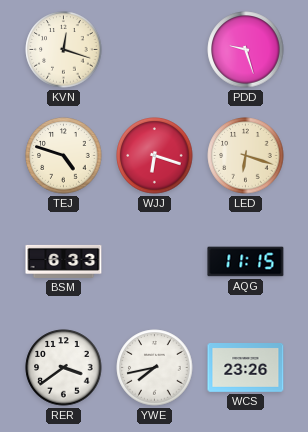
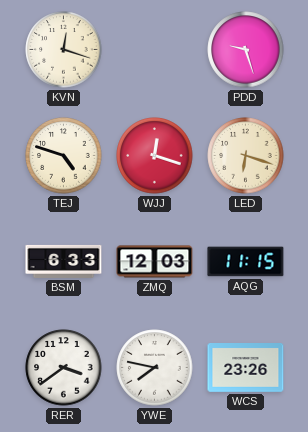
WJJ: 6:18 -> 12:18
ZMQ: none -> 12:03
YWE: 7:43 -> 7:47
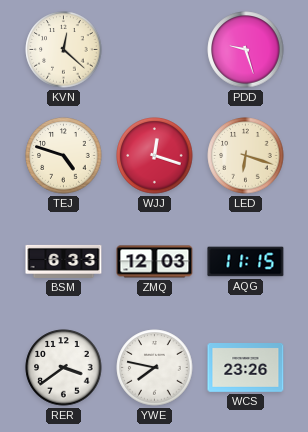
KVN: 12:18 -> 12:22
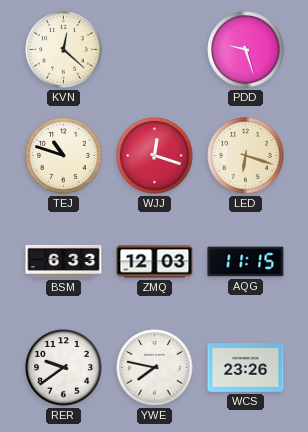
TEJ: 4:48 -> 10:48
RER: 3:39 -> 9:39
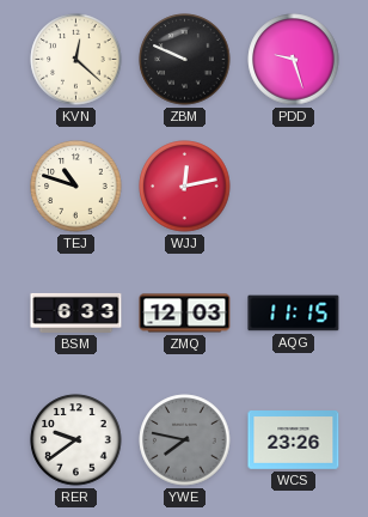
ZBM: none -> 9:49
WJJ: 12:18 -> 12:13
LED: 6:18 -> none
YWE dial: white -> grey
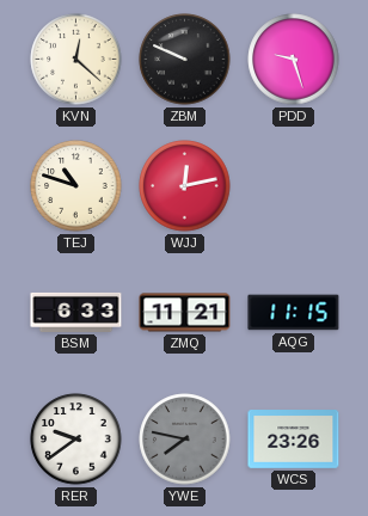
ZMQ: 12:03 -> 11:21
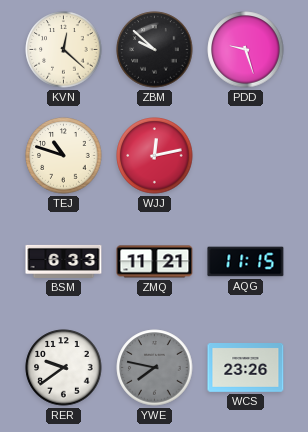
ZBM: 9:49 -> 9:52
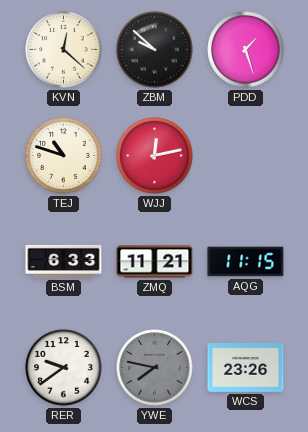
PDD: 9:27 -> 1:27
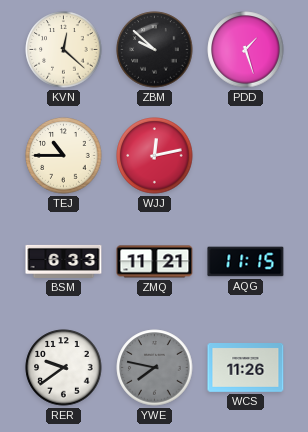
TEJ: 10:48 -> 10:45
WCS: 23:26 -> 11:26
